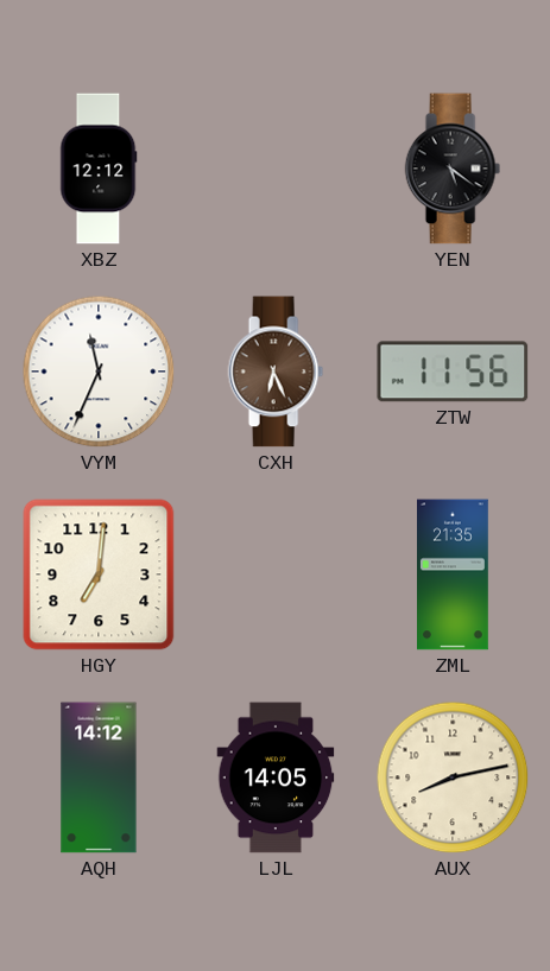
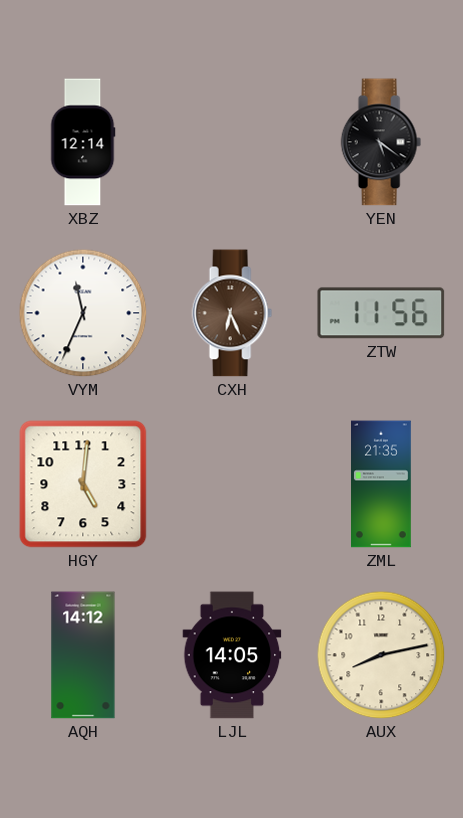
XBZ: 12:12 -> 12:14
HGY: 7:01 -> 5:01
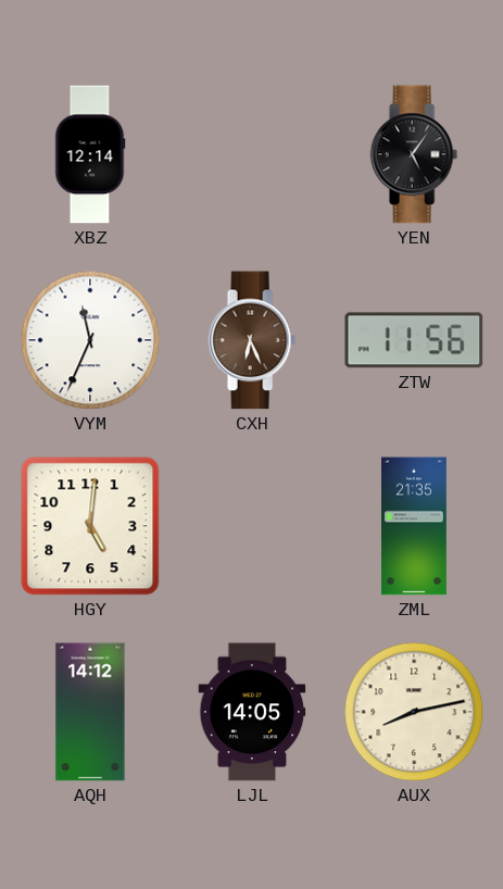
YEN: 5:21 -> 5:06
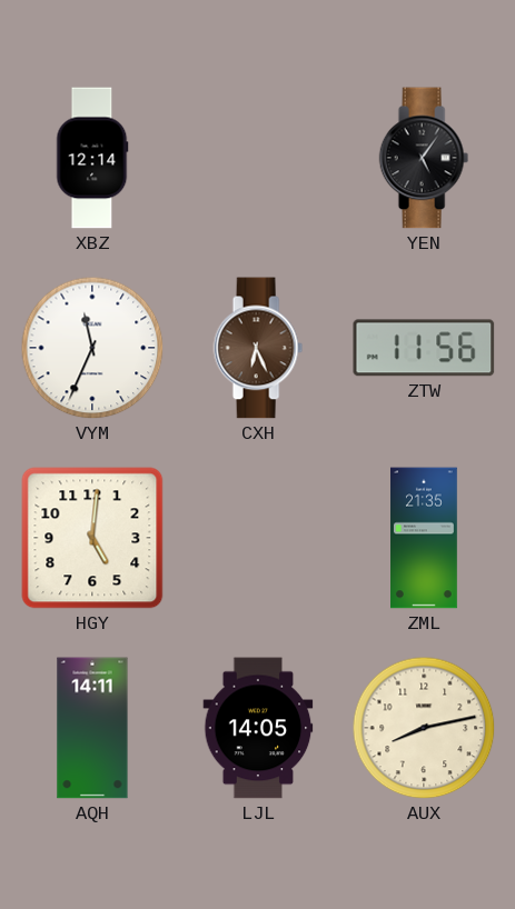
AQH: 14:12 -> 14:11
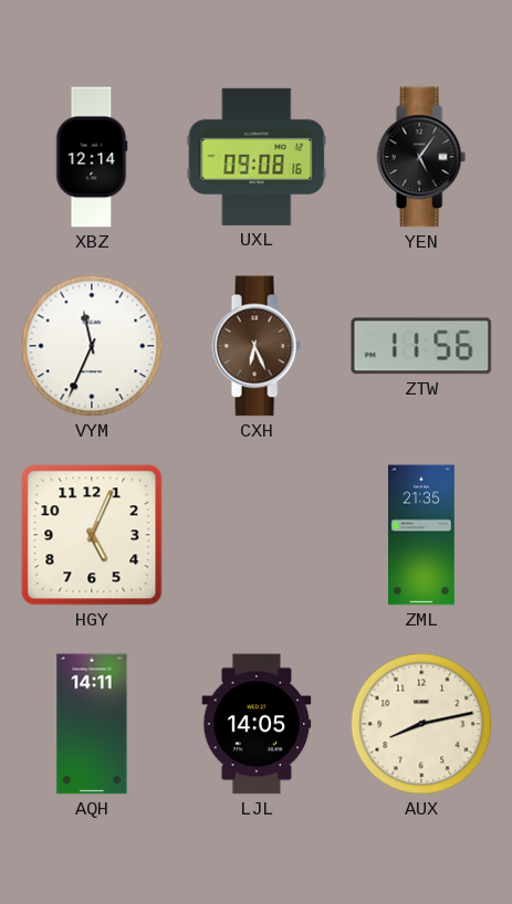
UXL: none -> 09:08
HGY: 5:01 -> 5:04
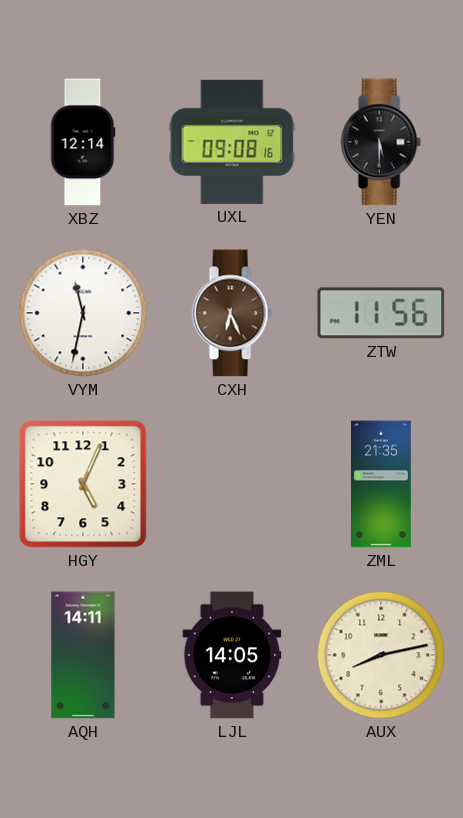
YEN: 5:06 -> 5:30
VYM: 11:34 -> 11:32
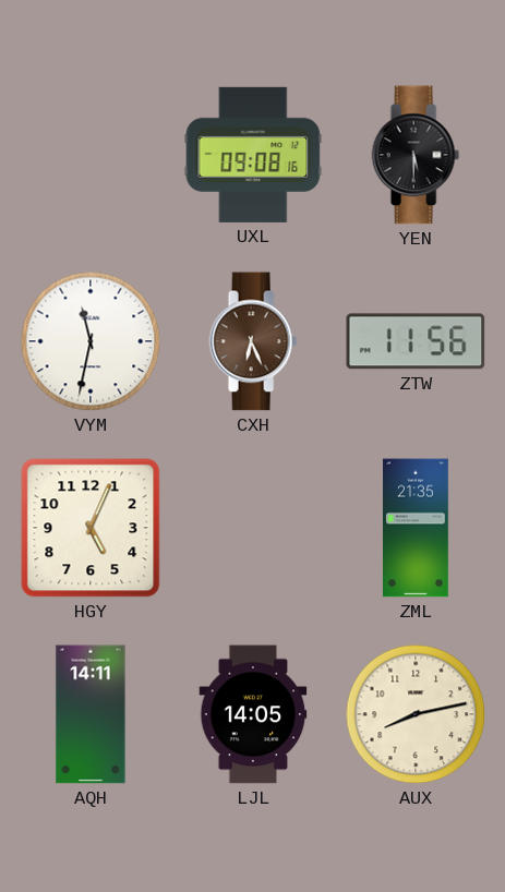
XBZ: 12:14 -> none
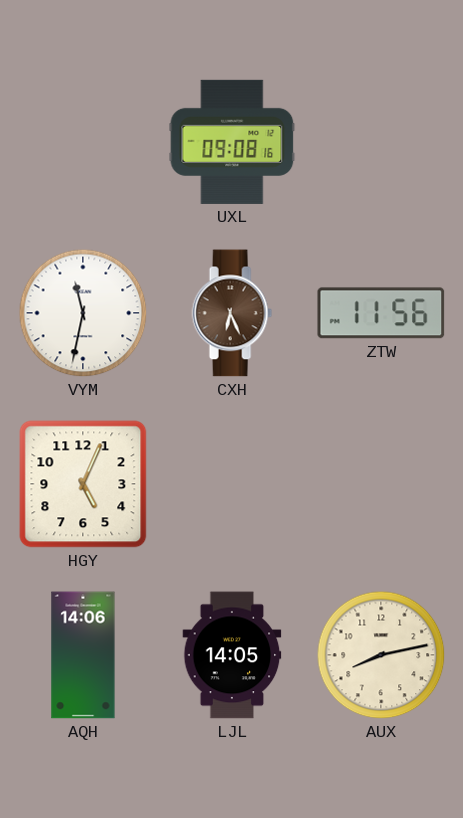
YEN: 5:30 -> none
ZML: 21:35 -> none
AQH: 14:11 -> 14:06
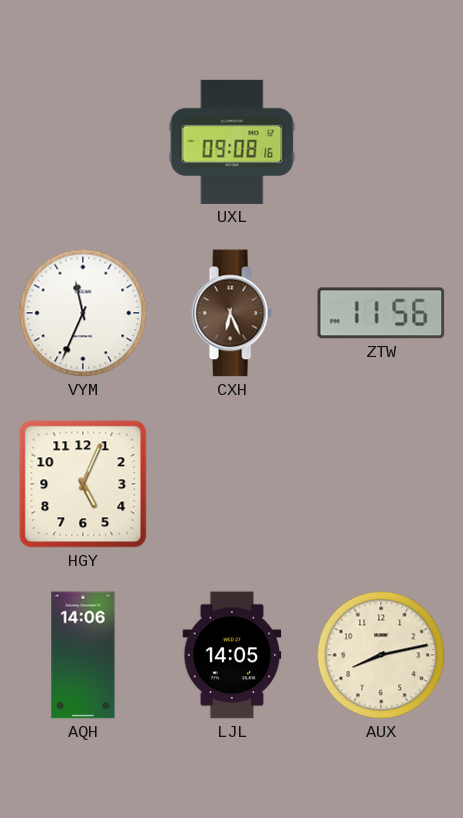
VYM: 11:32 -> 11:34
